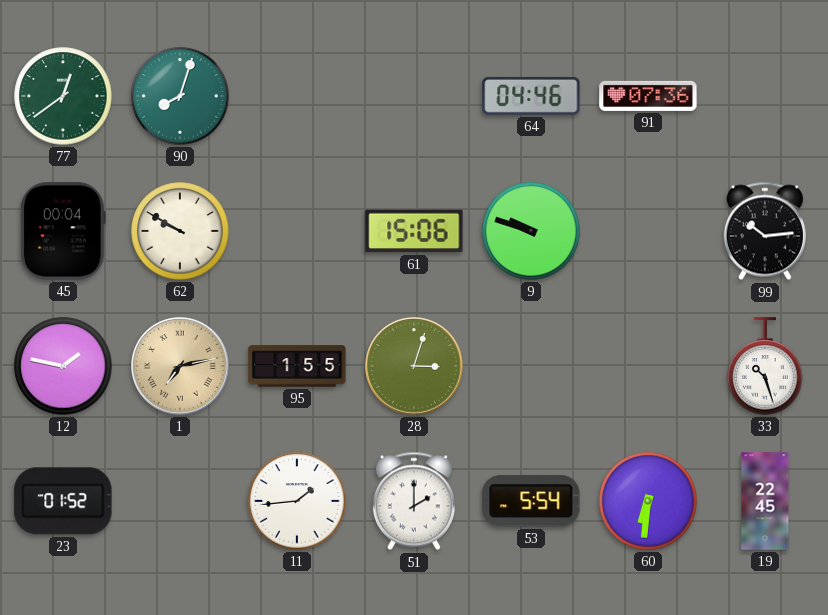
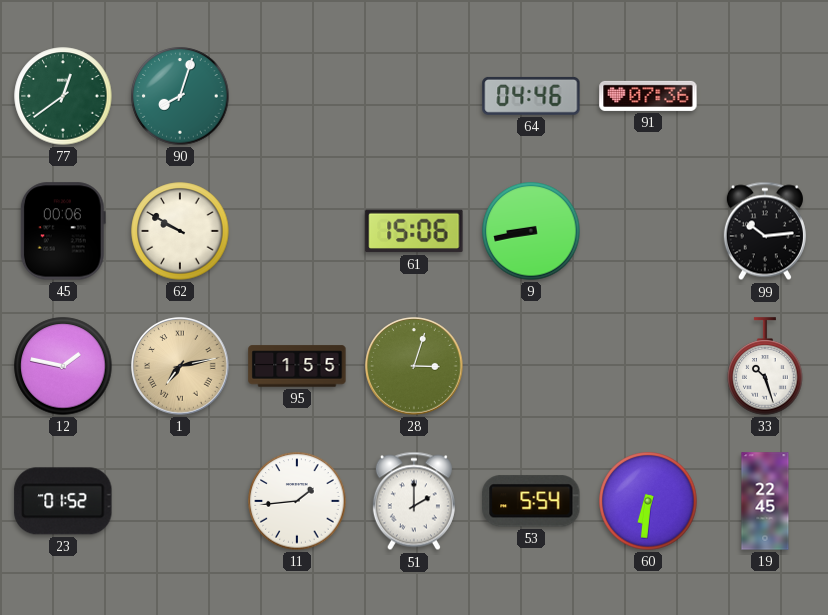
45: 00:04 -> 00:06
9: 9:48 -> 8:43
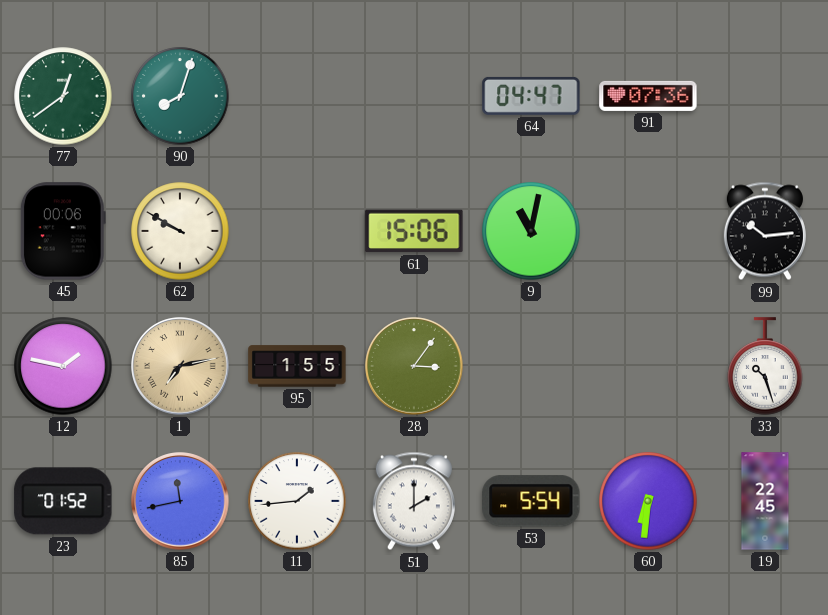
64: 04:46 -> 04:47
9: 8:43 -> 11:02
28: 3:03 -> 3:06
85: none -> 11:43
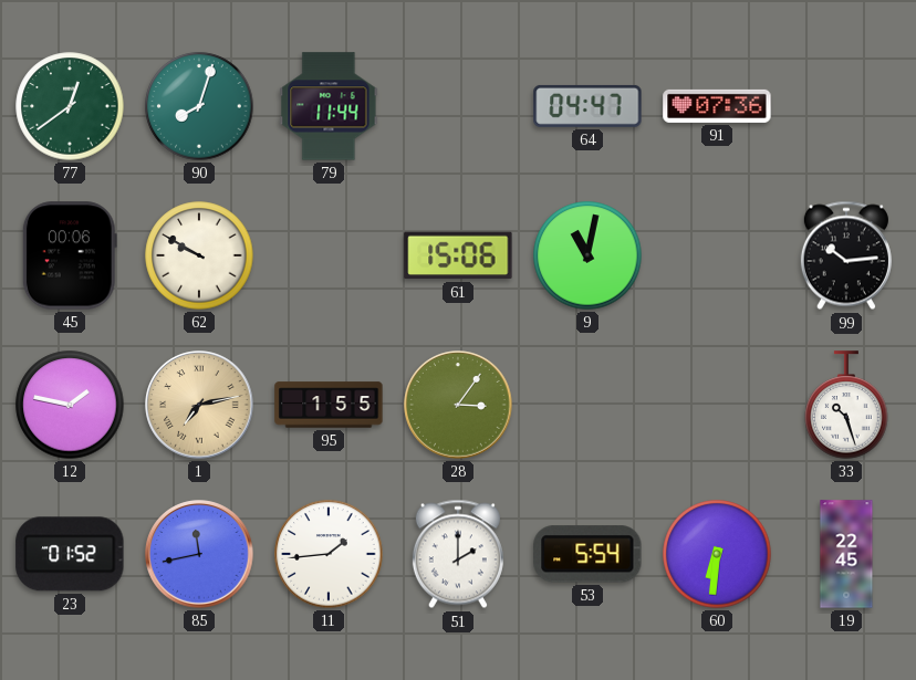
79: none -> 11:44
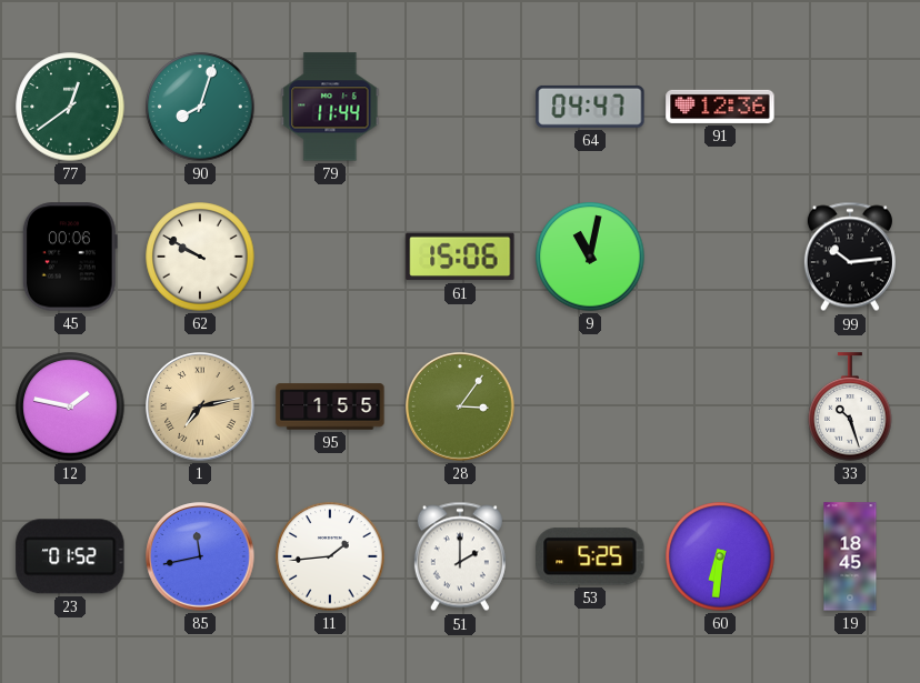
91: 07:36 -> 12:36
53: 5:54 -> 5:25
19: 22:45 -> 18:45
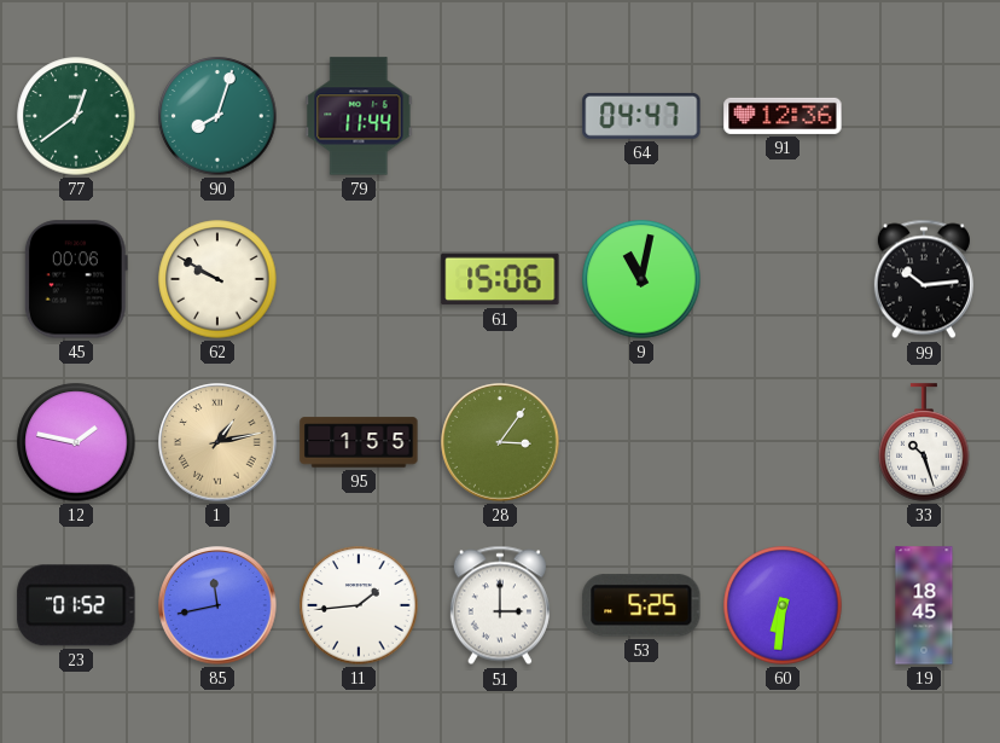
1: 7:13 -> 1:13
51: 2:00 -> 3:00
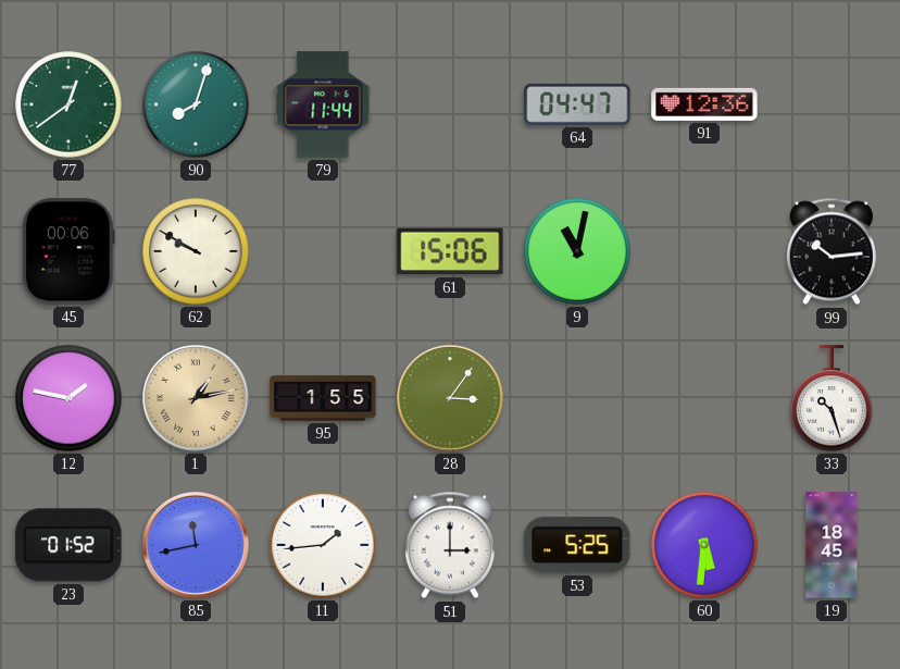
60: 6:31 -> 5:31
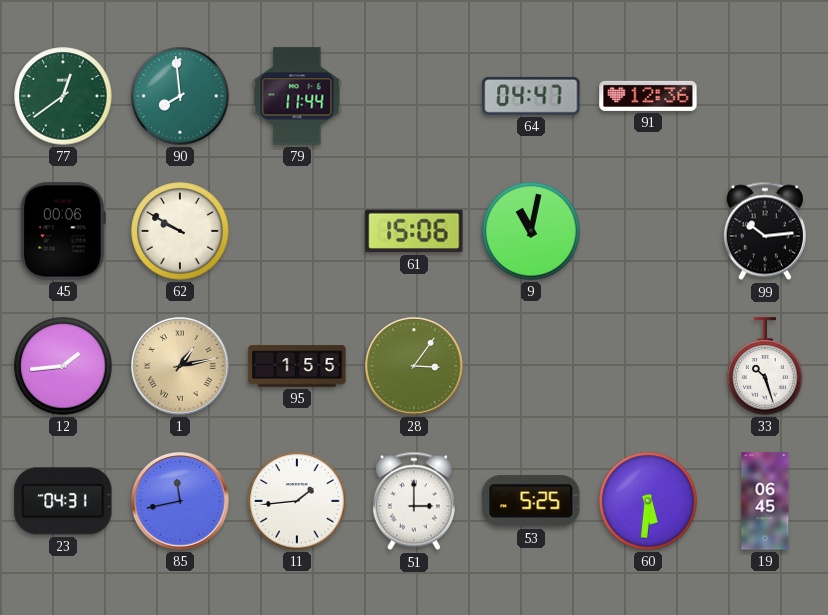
90: 8:03 -> 7:59
12: 1:47 -> 1:44
23: 01:52 -> 04:31
19: 18:45 -> 06:45
